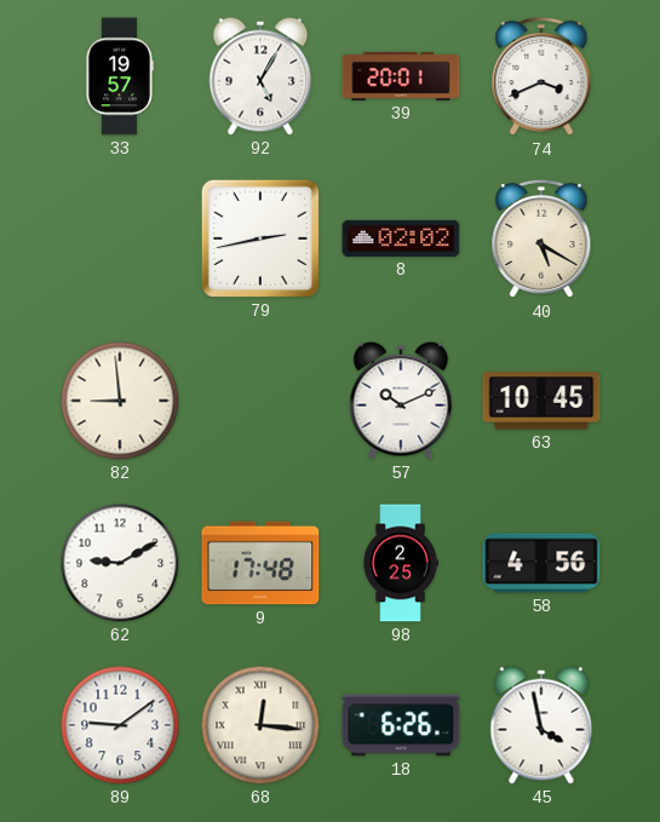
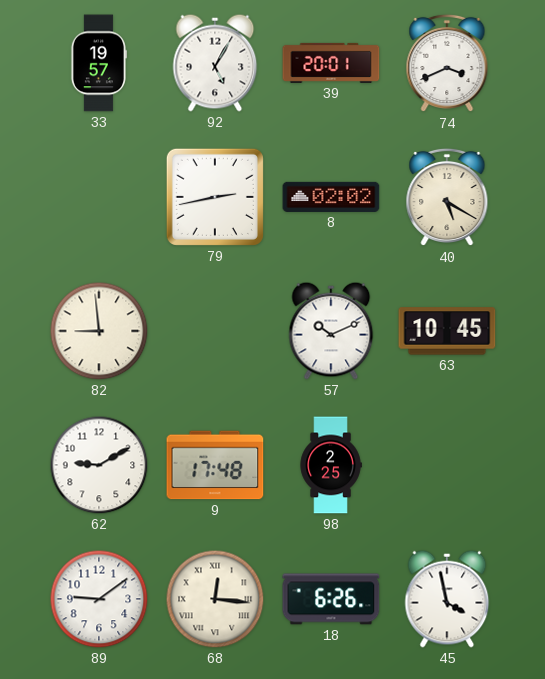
58: 4:56 -> none
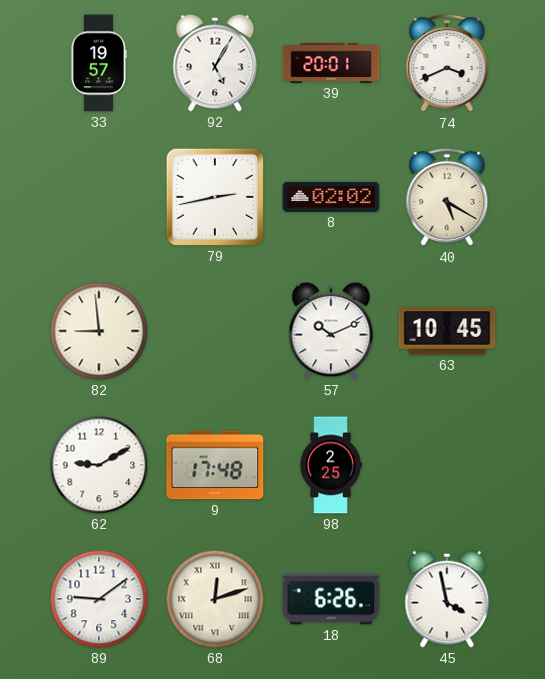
68: 12:16 -> 12:12
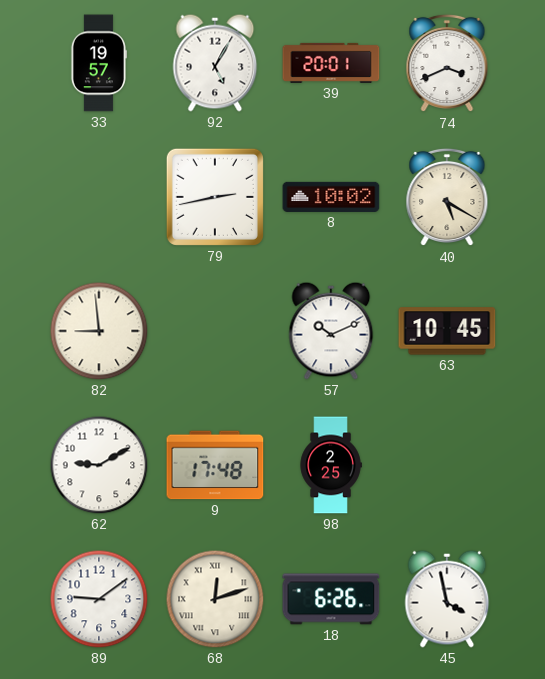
8: 02:02 -> 10:02
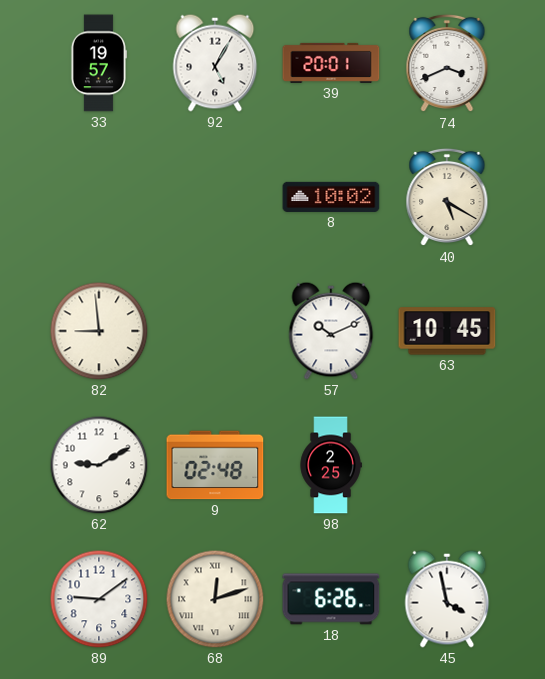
79: 2:43 -> none
9: 17:48 -> 02:48
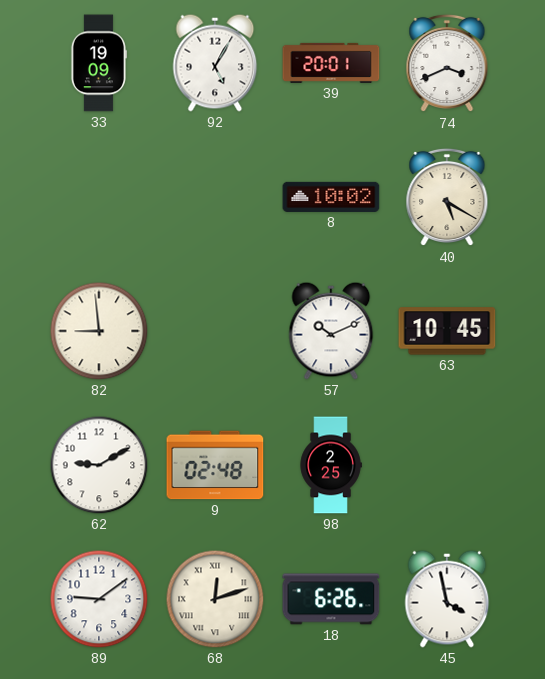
33: 19:57 -> 19:09
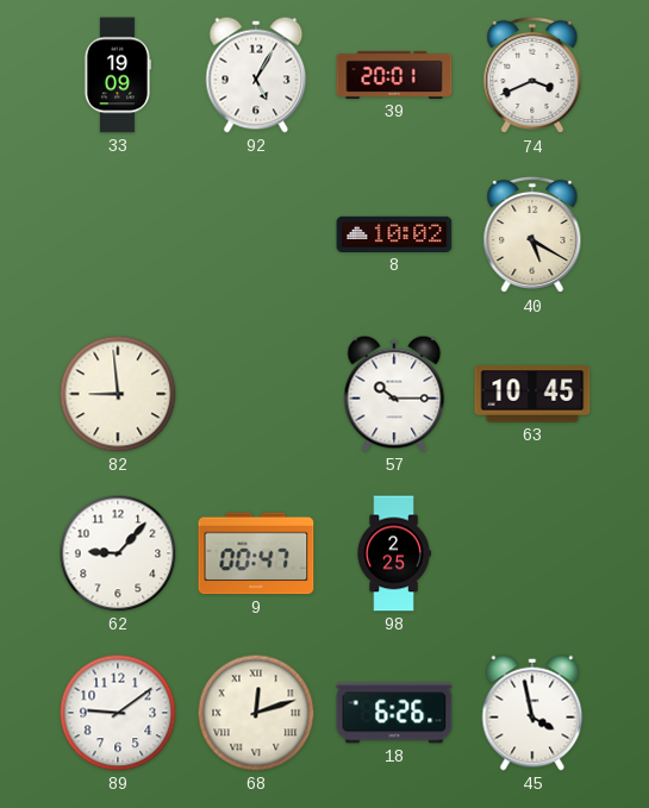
57: 10:11 -> 10:15
62: 9:10 -> 9:07
9: 02:48 -> 00:47
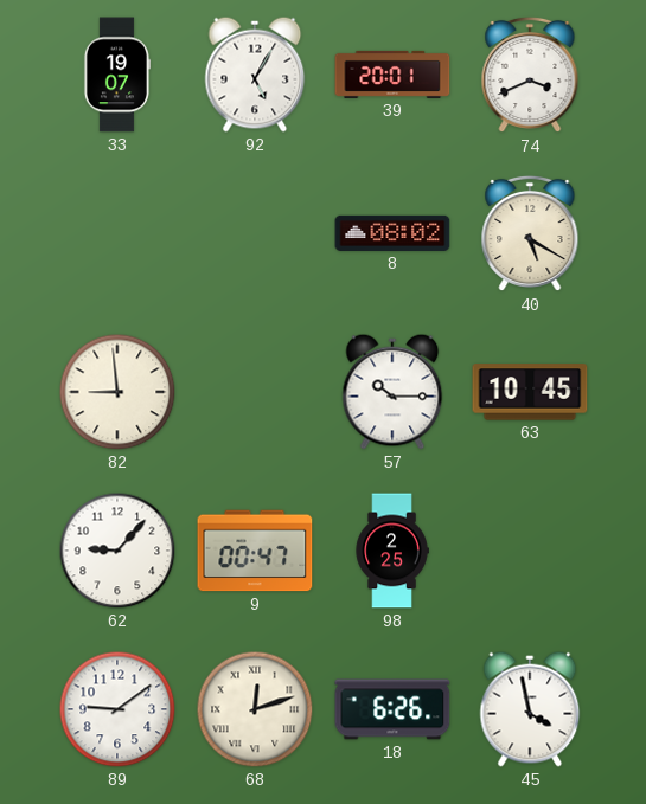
33: 19:09 -> 19:07
8: 10:02 -> 08:02
